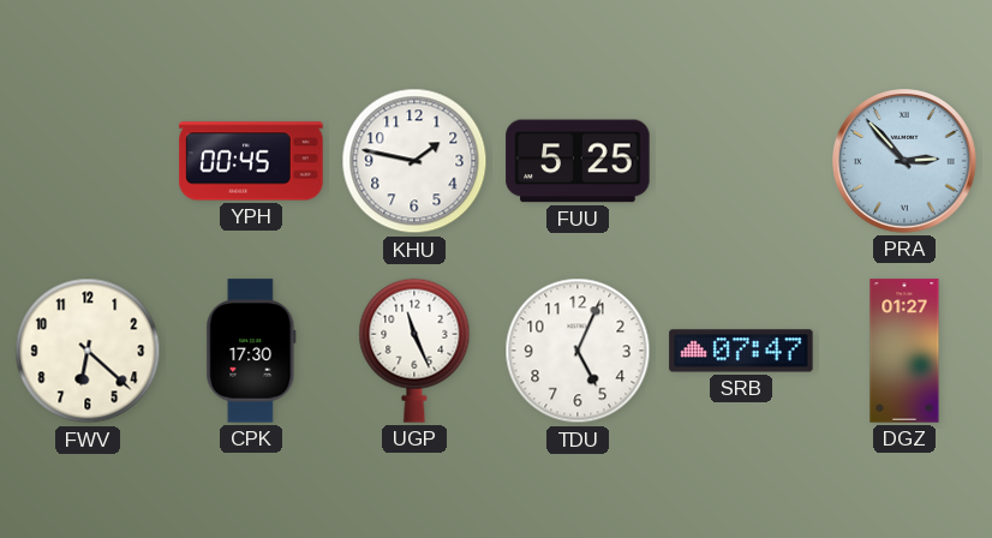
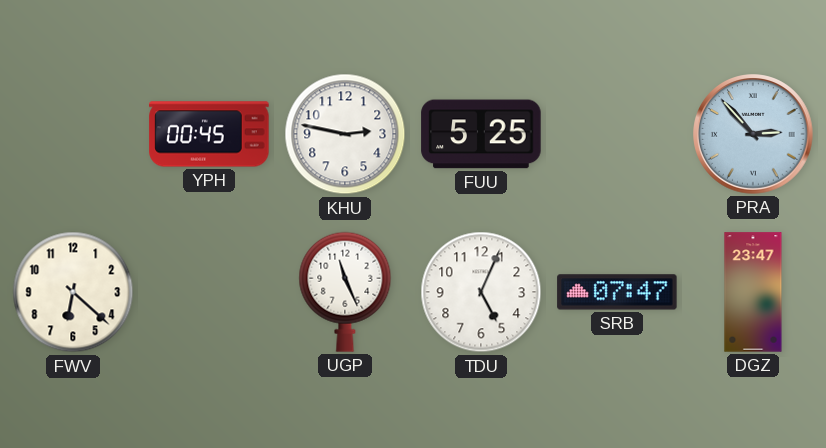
KHU: 1:47 -> 2:47
CPK: 17:30 -> none
DGZ: 01:27 -> 23:47
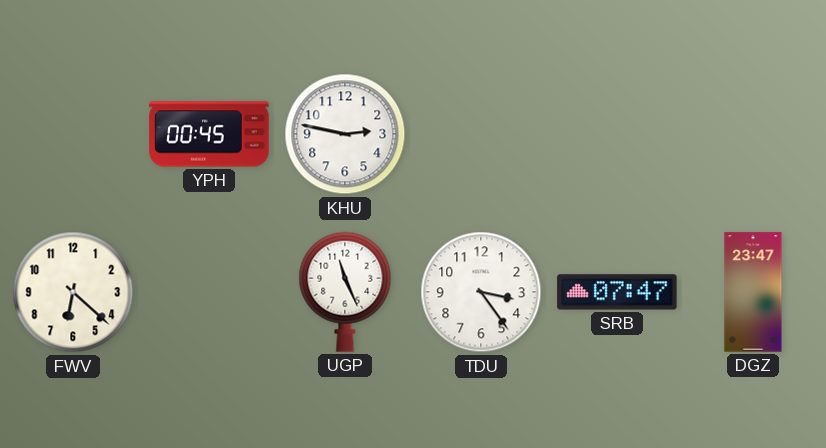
FUU: 5:25 -> none
PRA: 2:53 -> none
TDU: 5:04 -> 3:24
